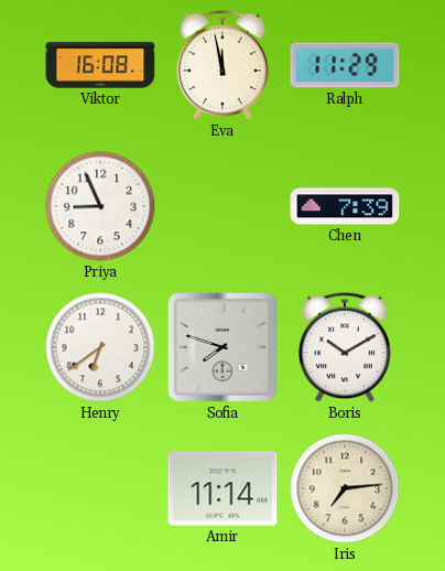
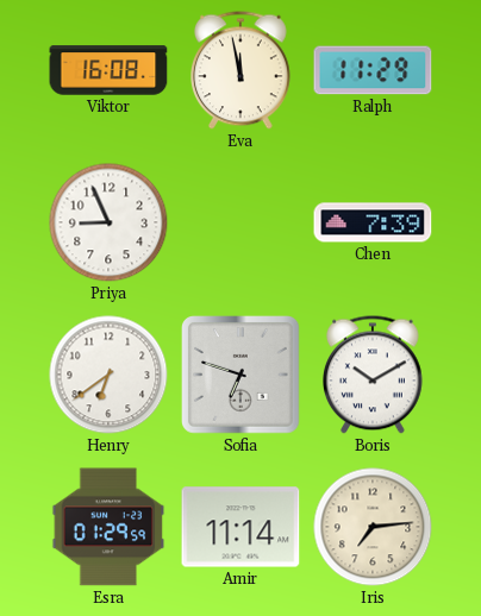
Sofia: 7:48 -> 6:48
Esra: none -> 01:29
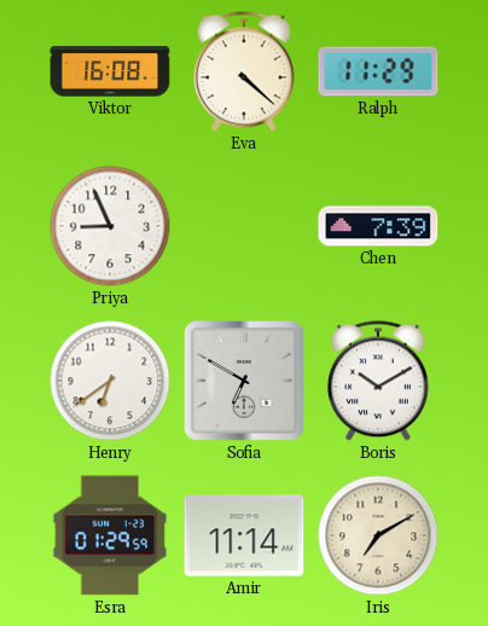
Eva: 11:58 -> 4:22
Sofia: 6:48 -> 6:50
Iris: 7:14 -> 7:10
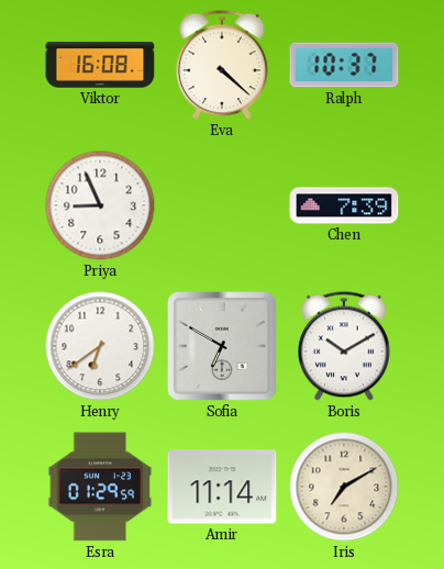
Ralph: 11:29 -> 10:37
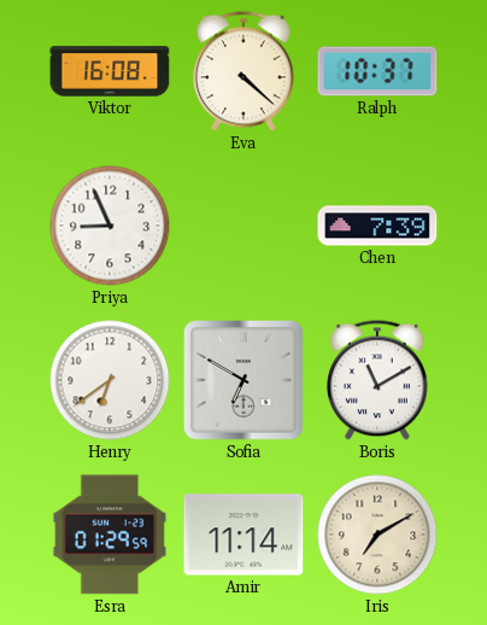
Boris: 10:10 -> 11:10
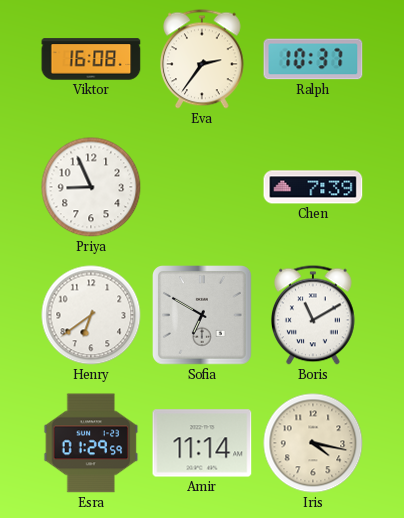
Eva: 4:22 -> 2:36
Iris: 7:10 -> 4:17
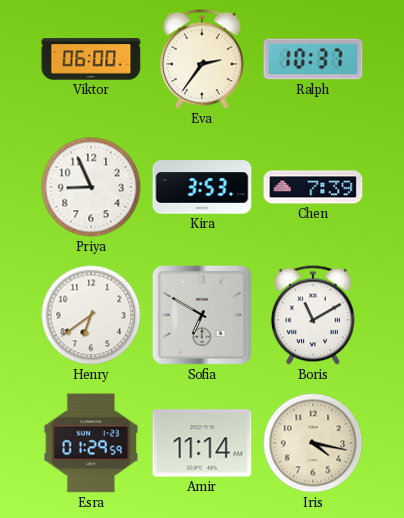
Viktor: 16:08 -> 06:00
Kira: none -> 3:53
